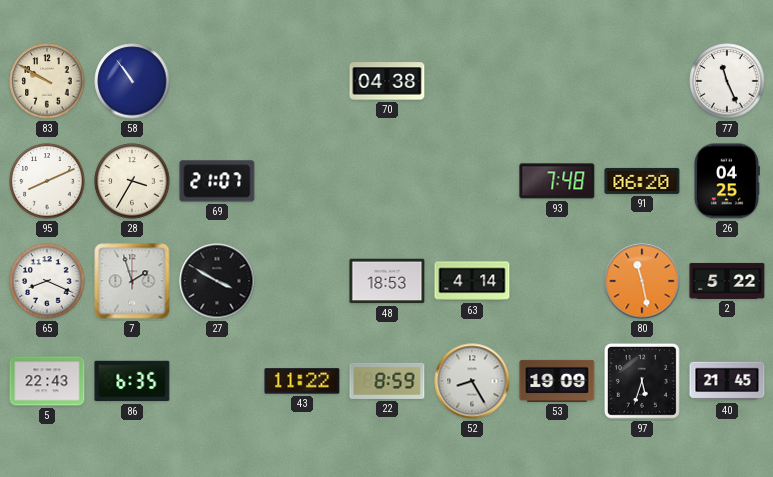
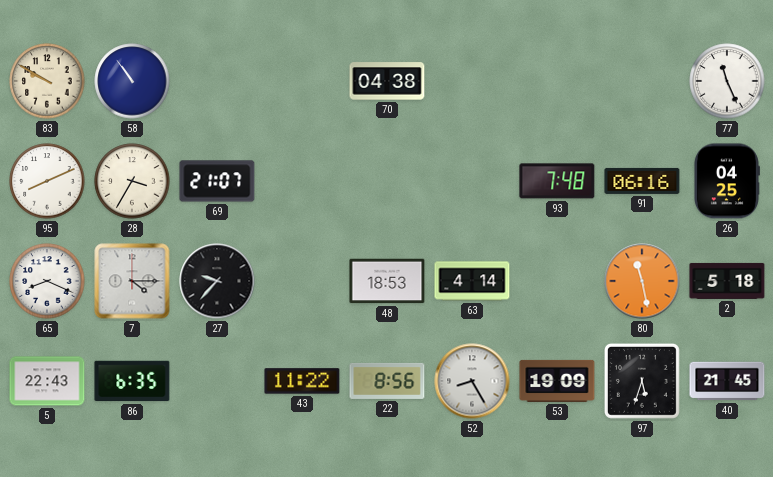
91: 06:20 -> 06:16
7: 1:57 -> 4:15
27: 3:50 -> 9:37
2: 5:22 -> 5:18
22: 8:59 -> 8:56
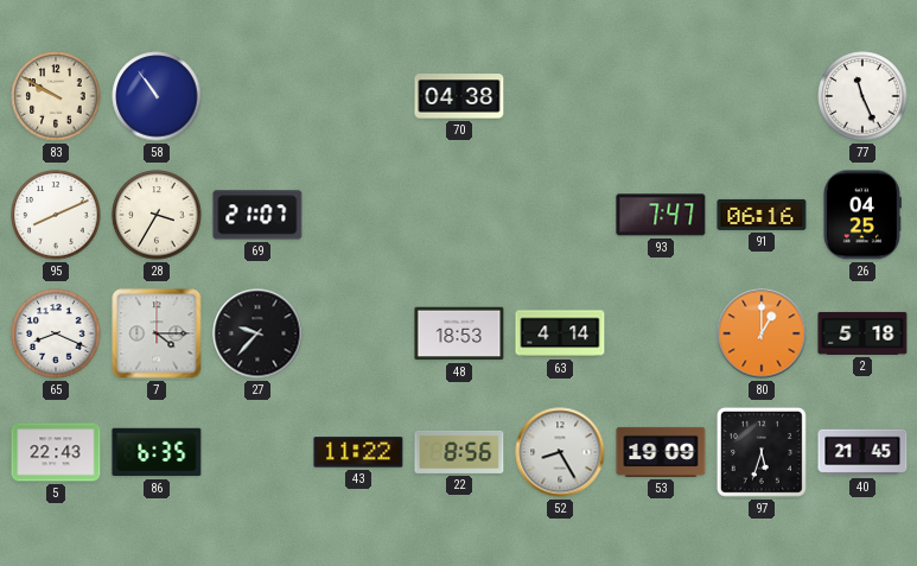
93: 7:48 -> 7:47
80: 11:28 -> 1:00
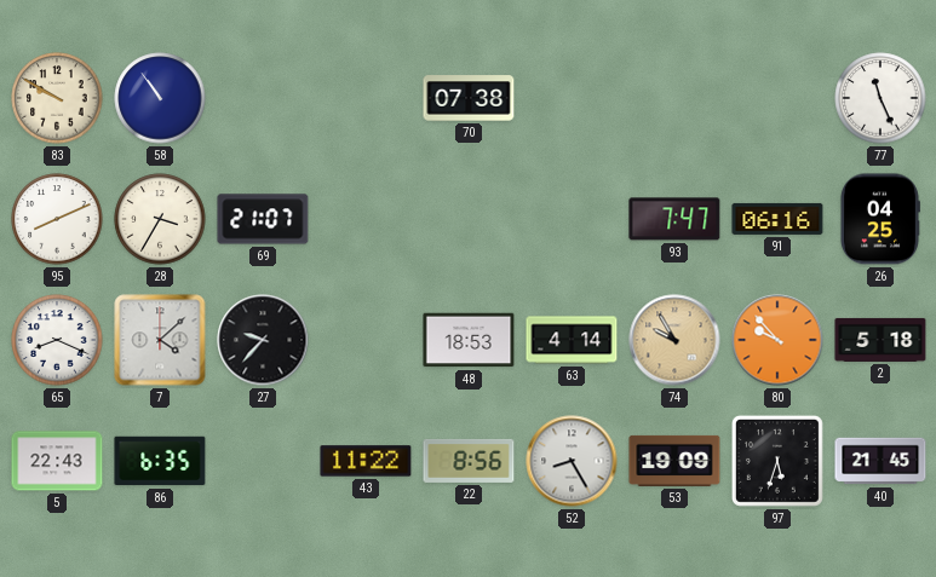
70: 04:38 -> 07:38
7: 4:15 -> 4:08
74: none -> 9:55
80: 1:00 -> 9:53
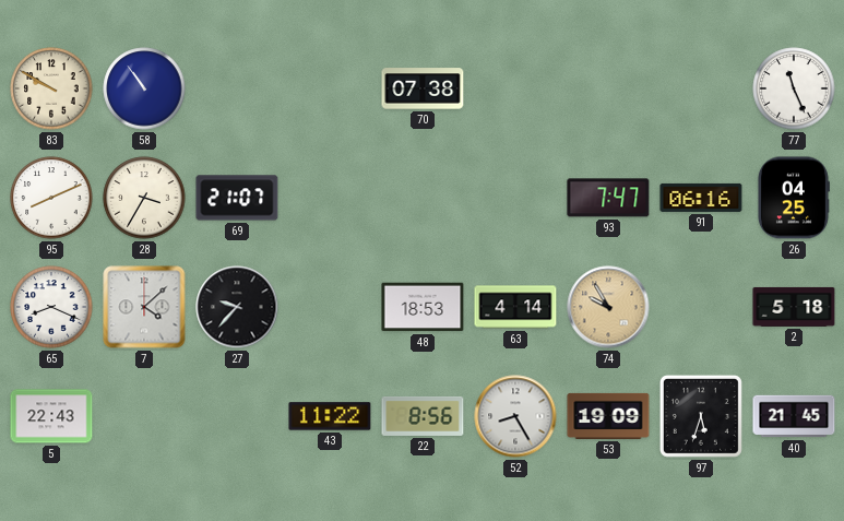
80: 9:53 -> none
86: 6:35 -> none
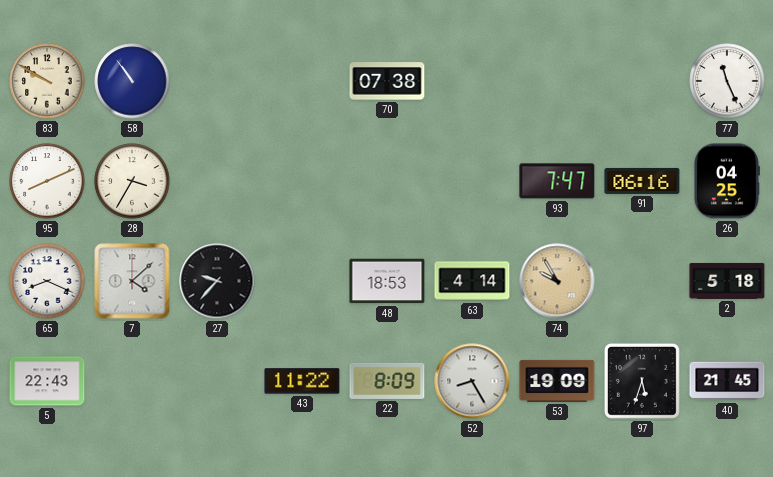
69: 21:07 -> none
22: 8:56 -> 8:09
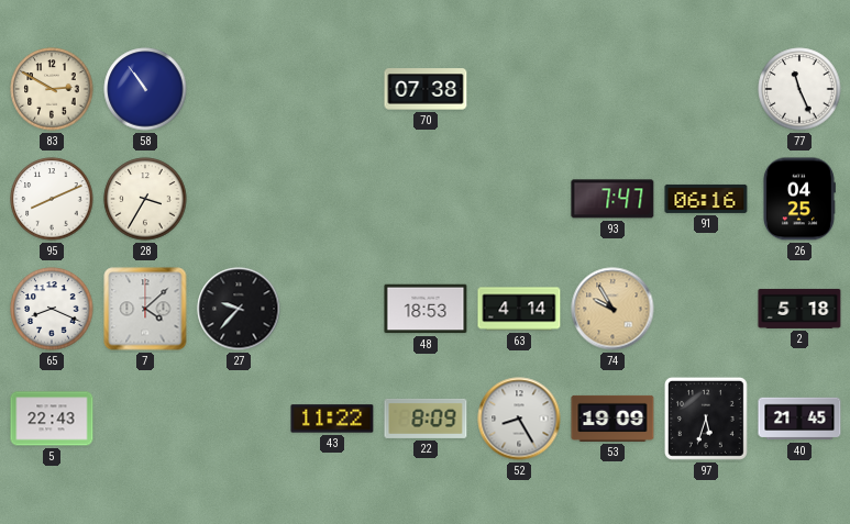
83: 9:50 -> 2:50
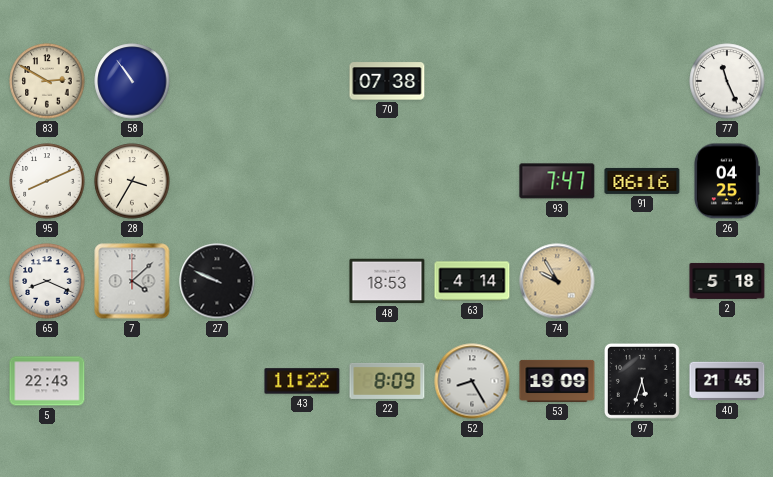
27: 9:37 -> 9:49
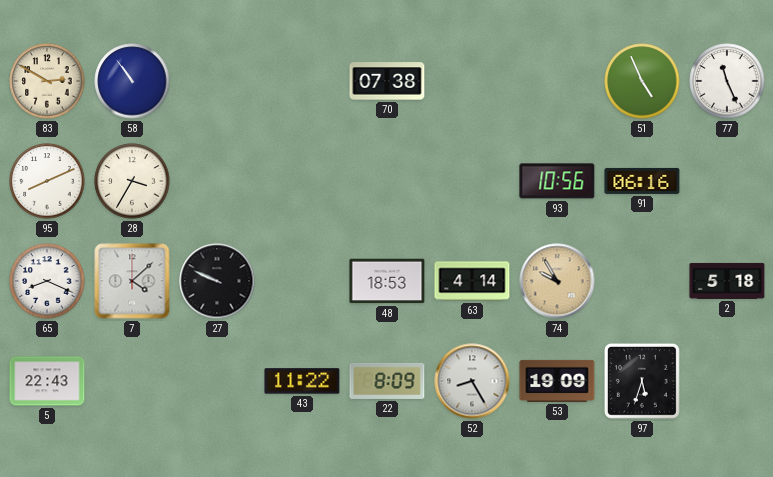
51: none -> 4:56
93: 7:47 -> 10:56
26: 04:25 -> none
40: 21:45 -> none
